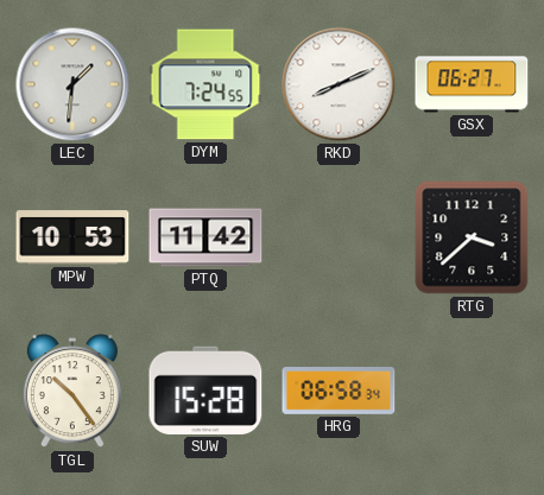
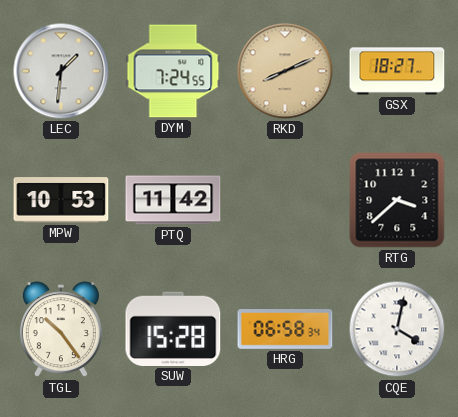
RKD dial: white -> champagne
GSX: 06:27 -> 18:27
CQE: none -> 4:02
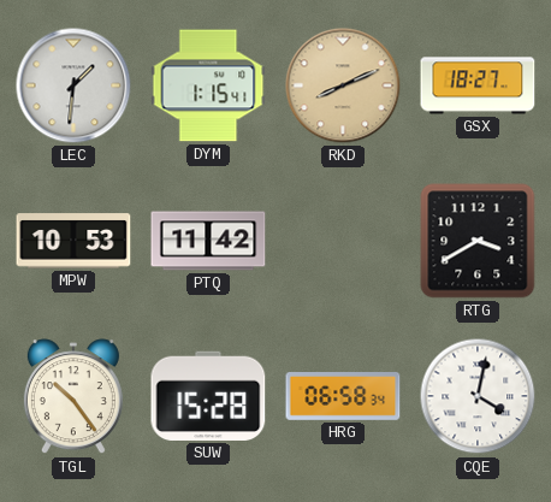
DYM: 7:24 -> 1:15
RTG: 3:38 -> 3:40
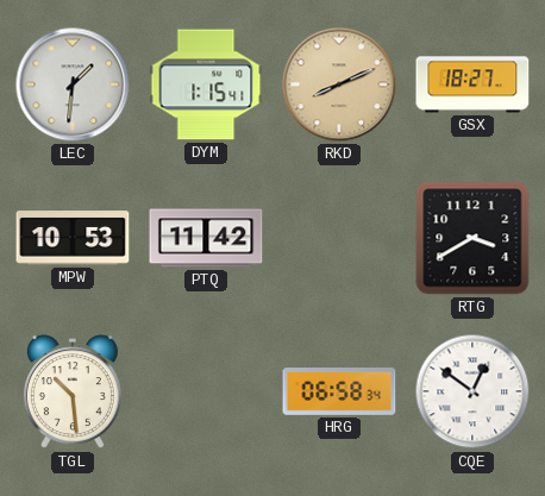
TGL: 10:24 -> 10:29
SUW: 15:28 -> none
CQE: 4:02 -> 12:51
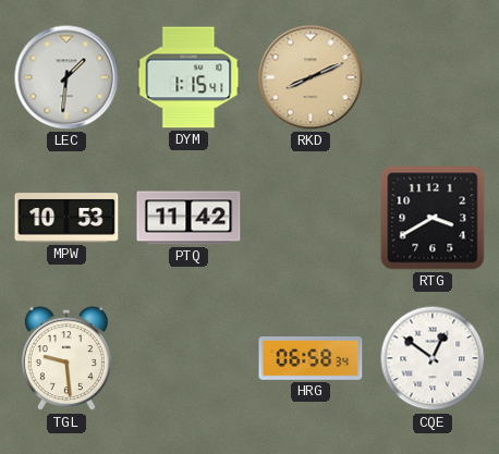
GSX: 18:27 -> none
TGL: 10:29 -> 9:29
